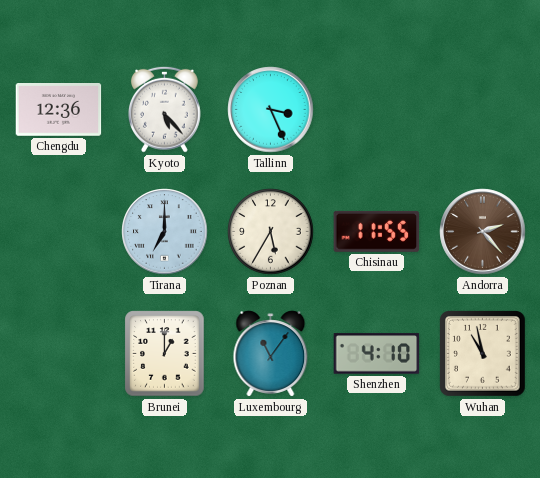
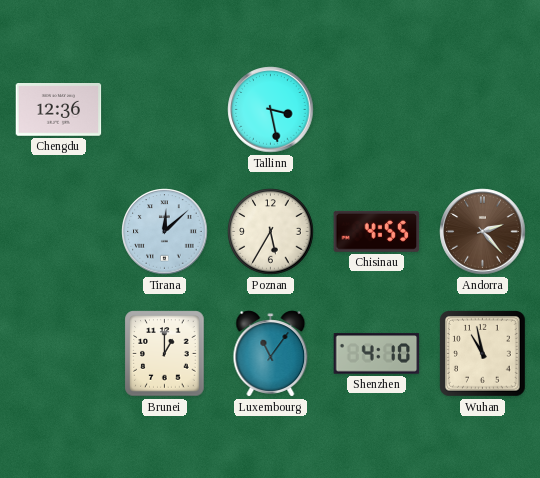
Kyoto: 5:23 -> none
Tallinn: 3:26 -> 3:28
Tirana: 7:00 -> 12:08
Chisinau: 11:55 -> 4:55
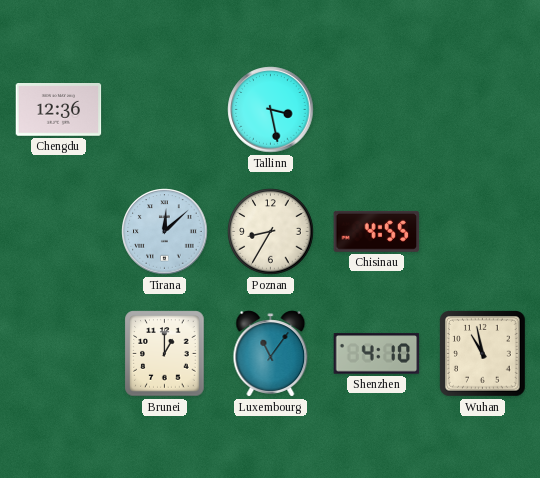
Poznan: 5:35 -> 8:35
Andorra: 2:23 -> none
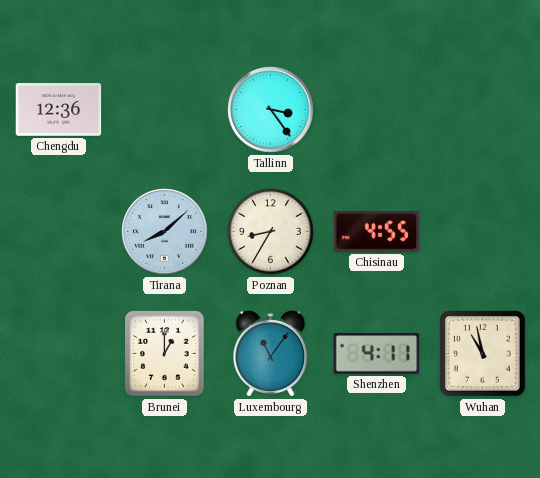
Tallinn: 3:28 -> 3:24
Tirana: 12:08 -> 8:08
Shenzhen: 4:10 -> 4:11
